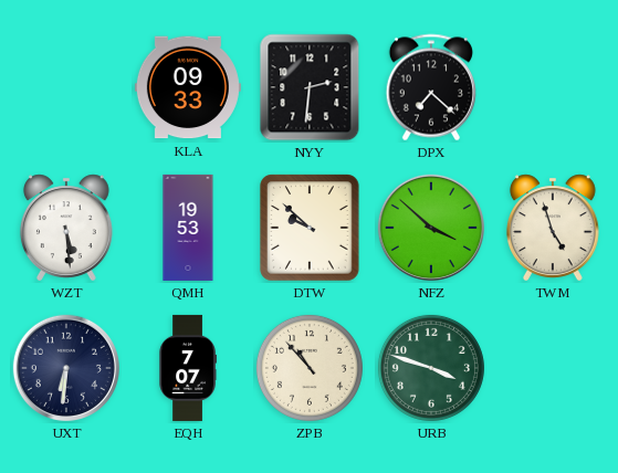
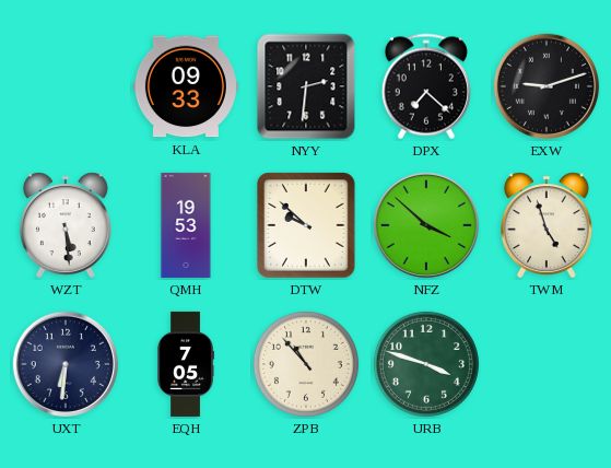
EXW: none -> 9:12
EQH: 7:07 -> 7:05
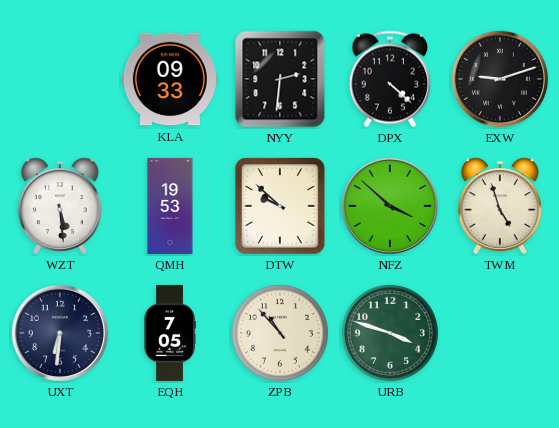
DPX: 7:22 -> 4:22
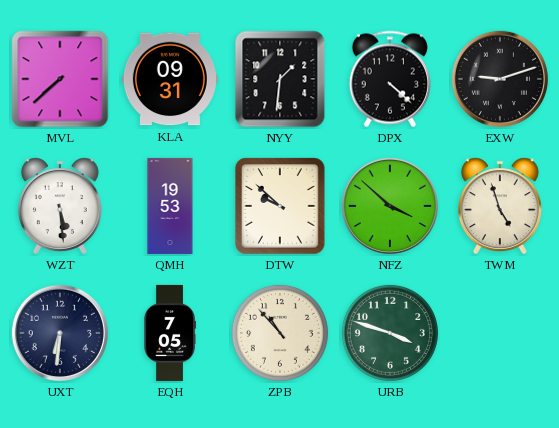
MVL: none -> 7:38
KLA: 09:33 -> 09:31
NYY: 2:31 -> 1:31
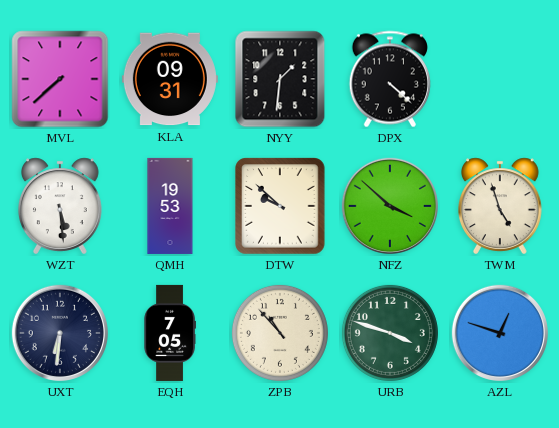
EXW: 9:12 -> none
AZL: none -> 12:48
